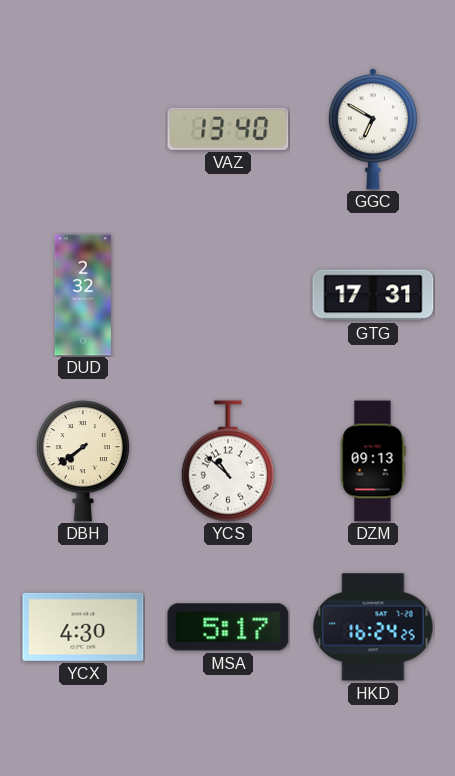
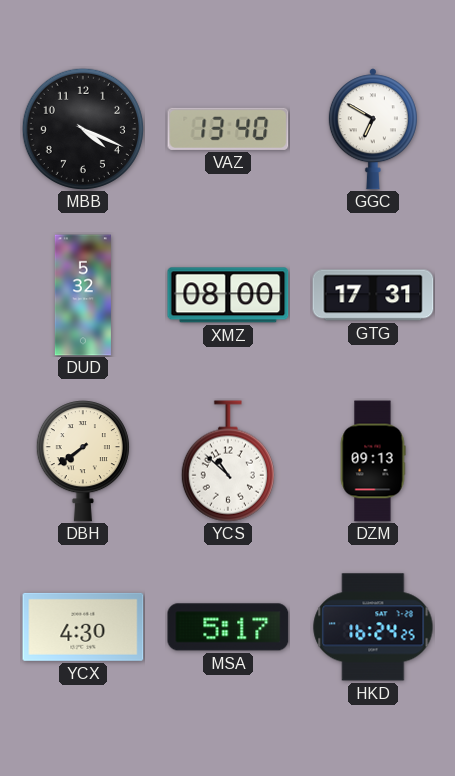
MBB: none -> 4:19
DUD: 2:32 -> 5:32
XMZ: none -> 08:00
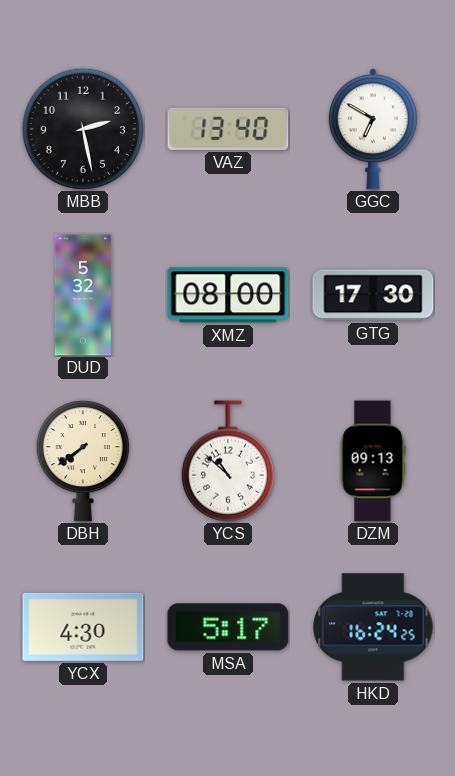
MBB: 4:19 -> 2:28
GTG: 17:31 -> 17:30
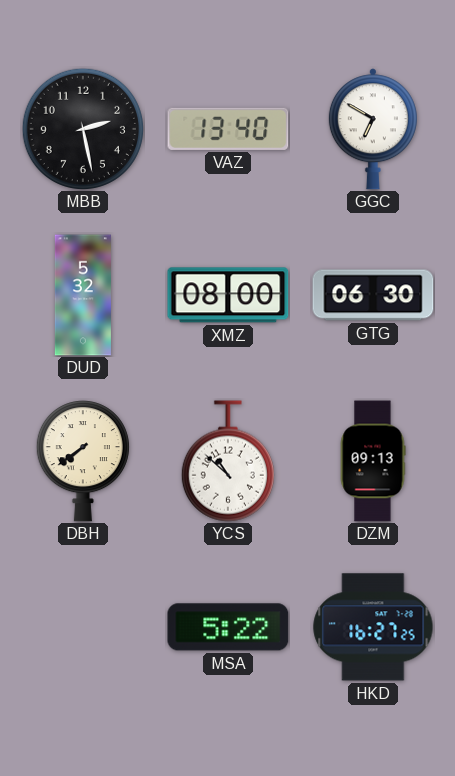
GTG: 17:30 -> 06:30
YCX: 4:30 -> none
MSA: 5:17 -> 5:22
HKD: 16:24 -> 16:27
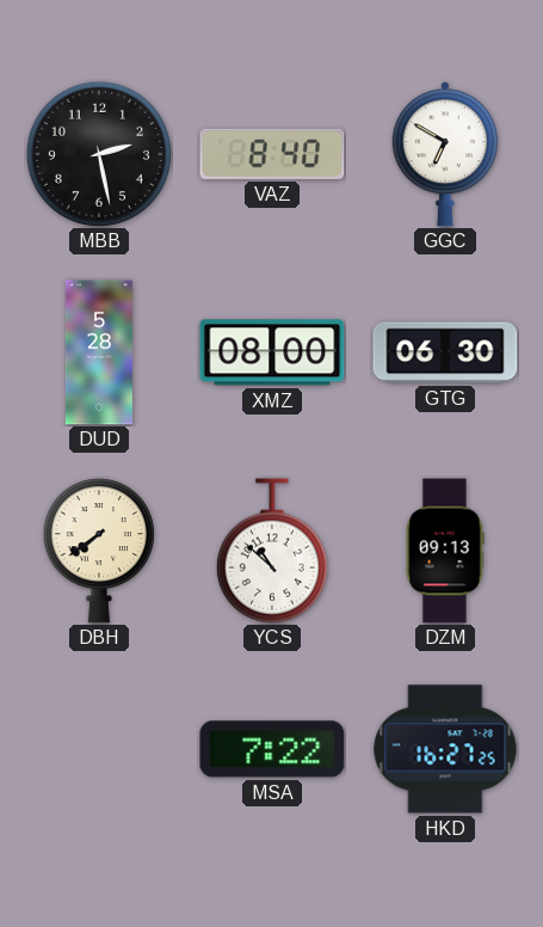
VAZ: 13:40 -> 8:40
DUD: 5:32 -> 5:28
MSA: 5:22 -> 7:22
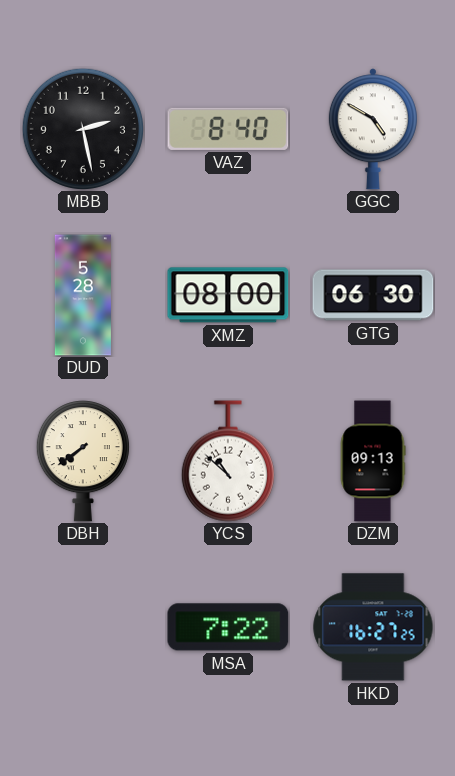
GGC: 6:50 -> 4:50
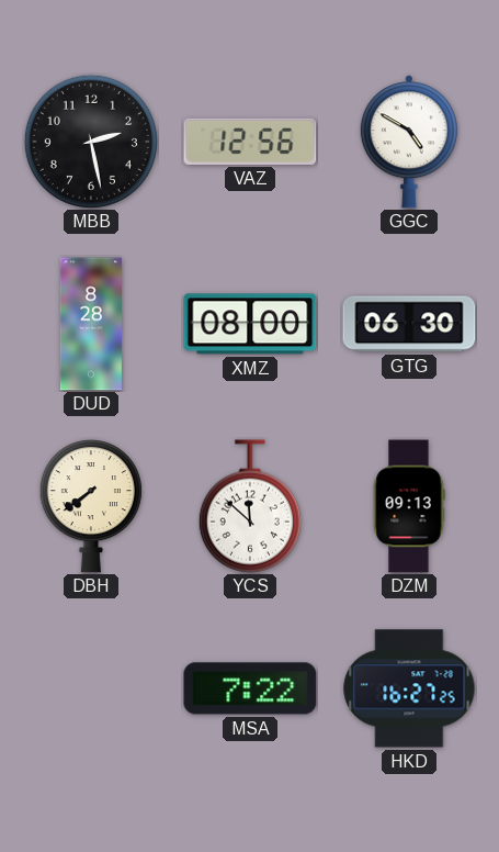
VAZ: 8:40 -> 12:56
DUD: 5:28 -> 8:28
YCS: 10:52 -> 11:52
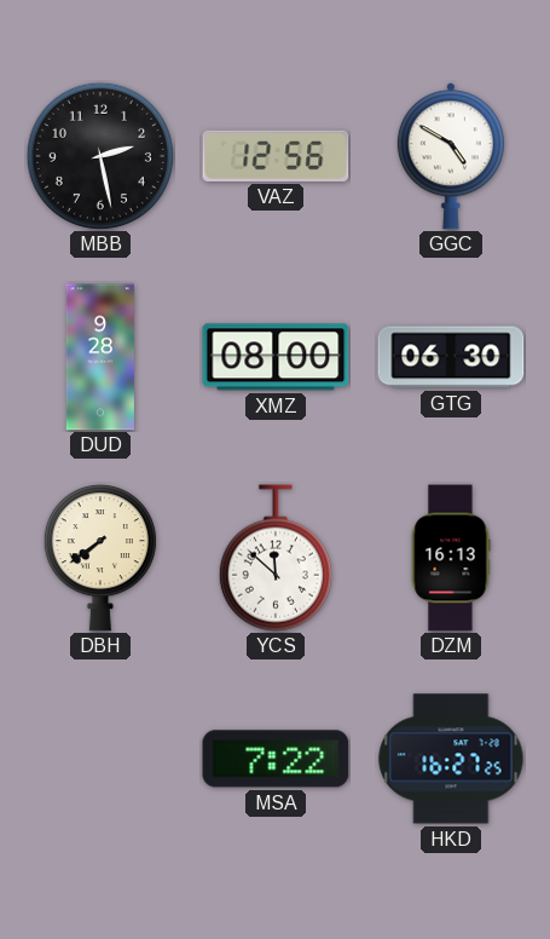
DUD: 8:28 -> 9:28
DZM: 09:13 -> 16:13
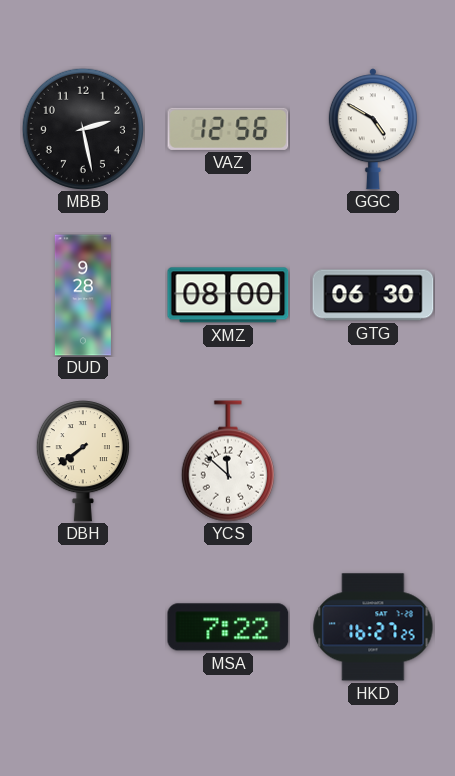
DZM: 16:13 -> none
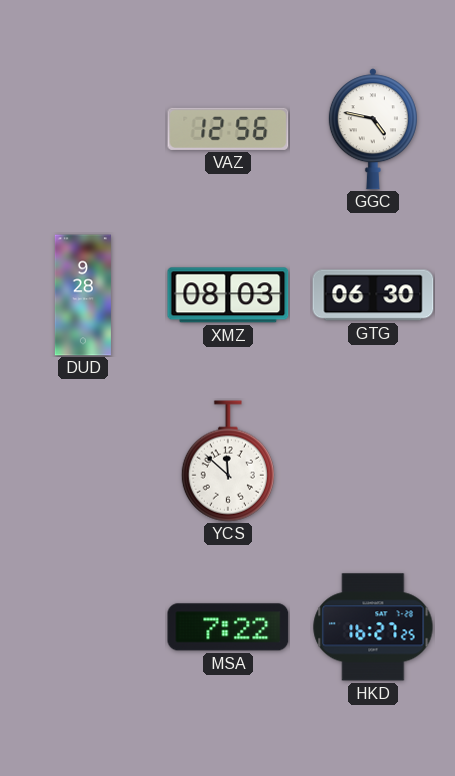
MBB: 2:28 -> none
GGC: 4:50 -> 4:47
XMZ: 08:00 -> 08:03
DBH: 7:39 -> none
